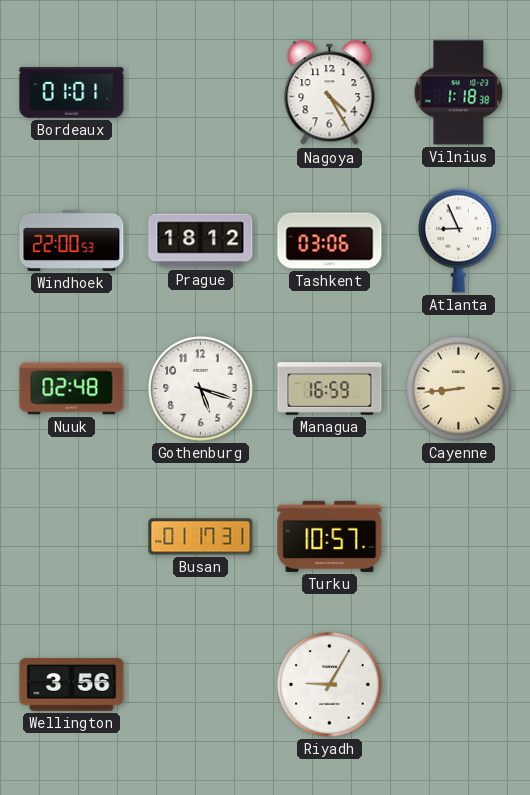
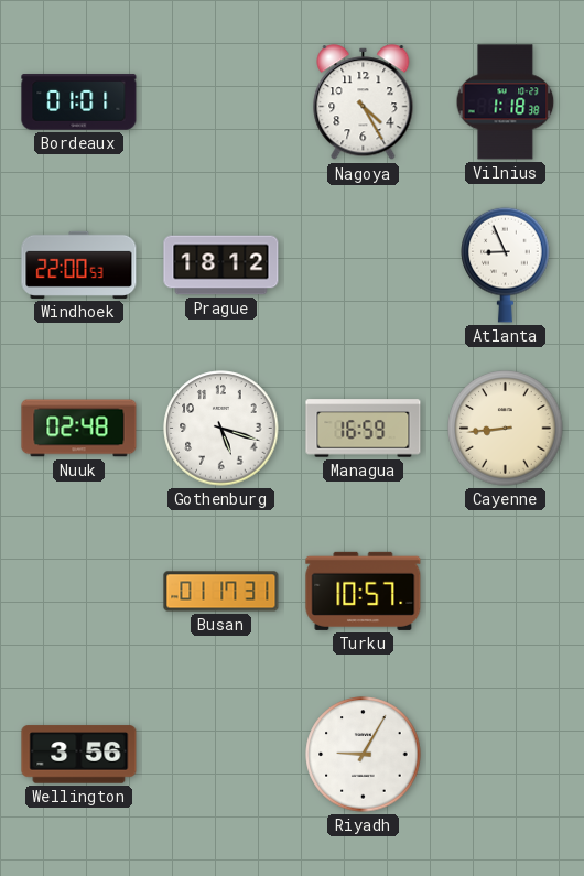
Tashkent: 03:06 -> none
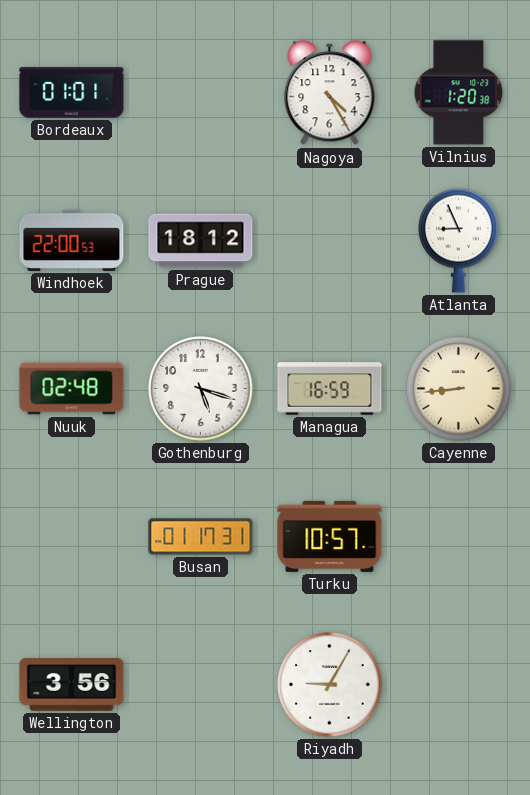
Vilnius: 1:18 -> 1:20
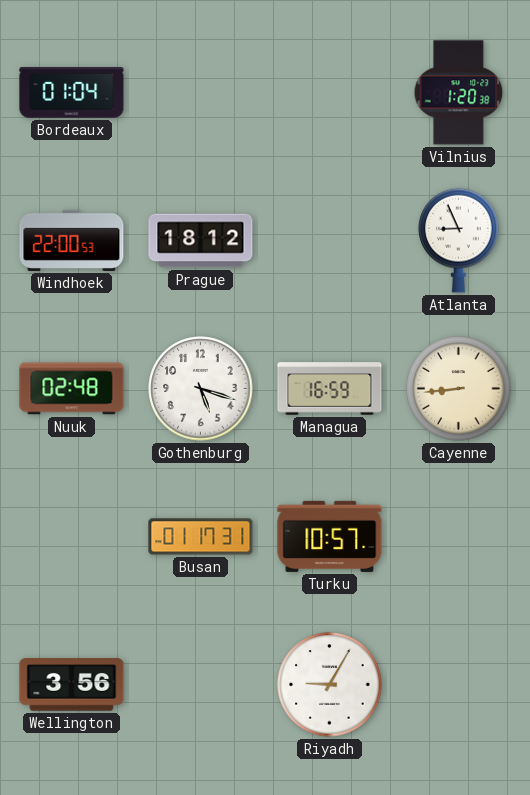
Bordeaux: 01:01 -> 01:04
Nagoya: 4:25 -> none
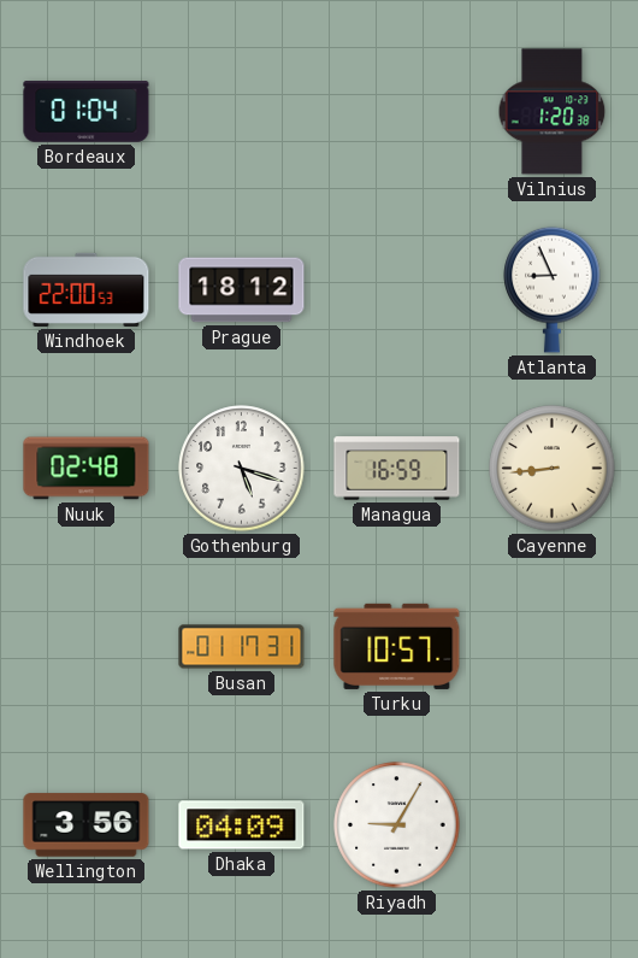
Dhaka: none -> 04:09
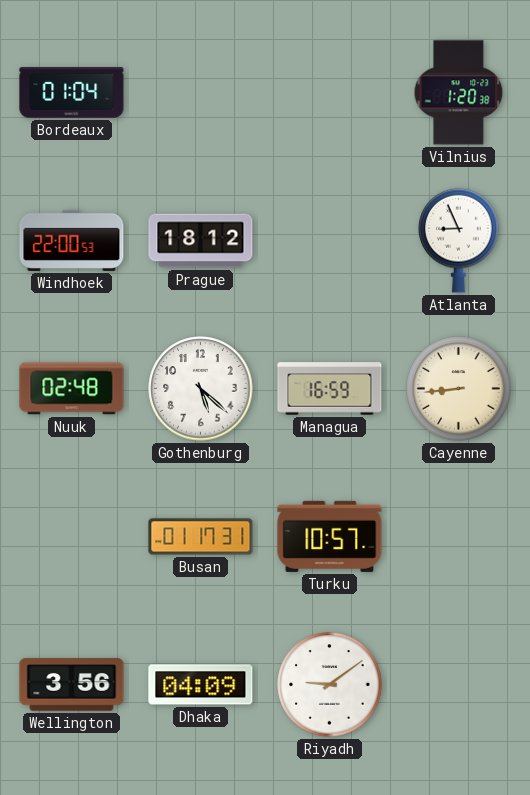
Gothenburg: 5:18 -> 5:22
Riyadh: 9:05 -> 9:09
